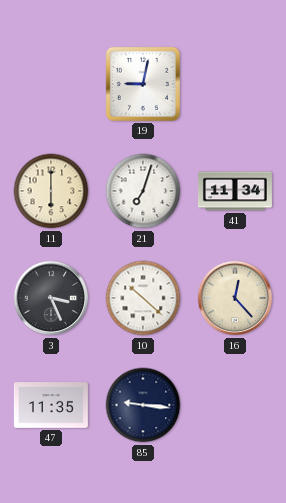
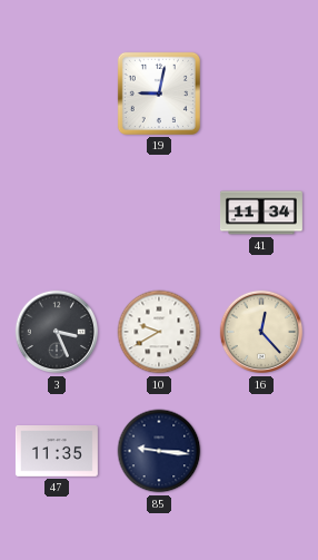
11: 6:00 -> none
21: 7:03 -> none
10: 10:22 -> 9:40
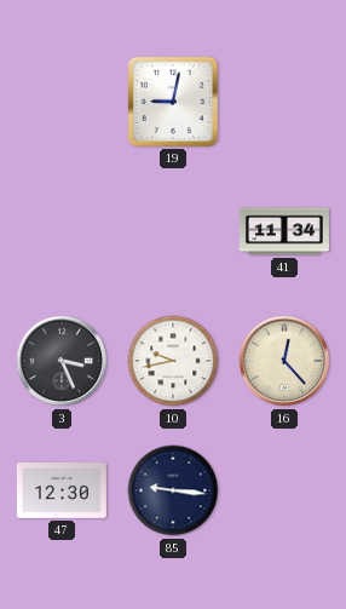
10: 9:40 -> 9:43
47: 11:35 -> 12:30
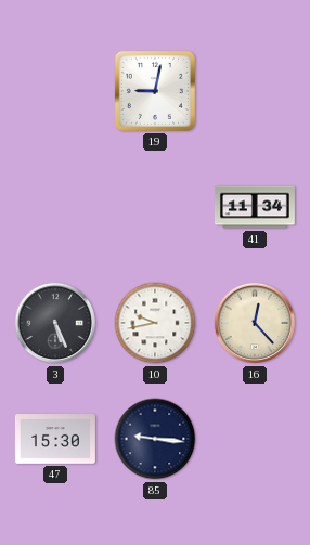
3: 3:26 -> 5:26
47: 12:30 -> 15:30
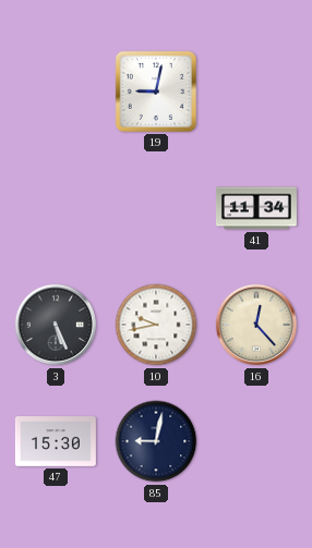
85: 9:16 -> 9:02
